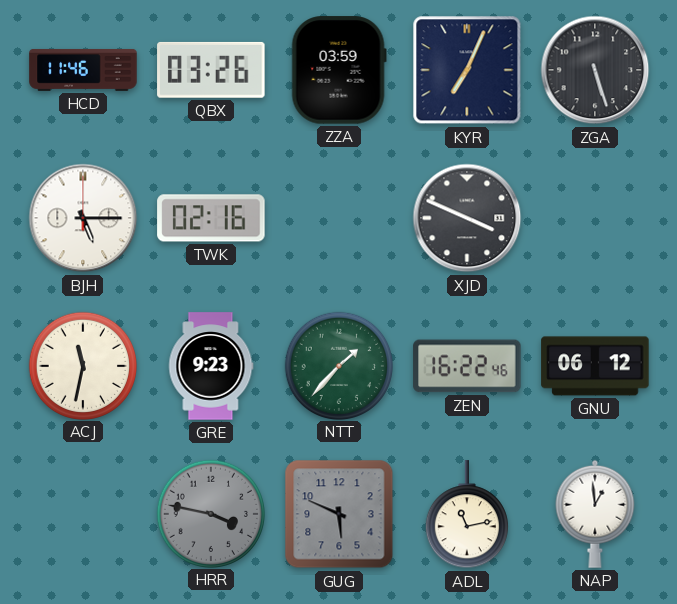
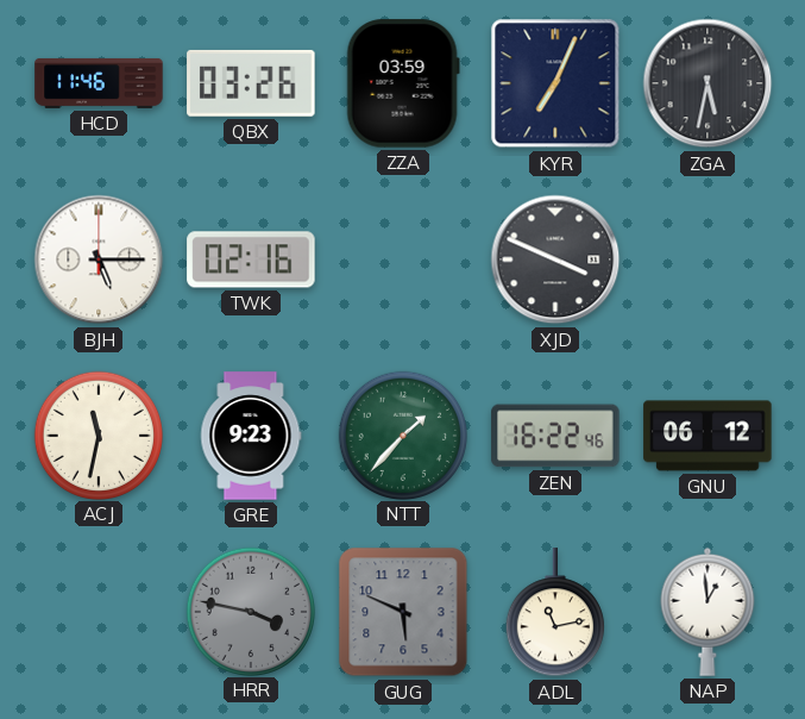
ZGA: 5:27 -> 5:32
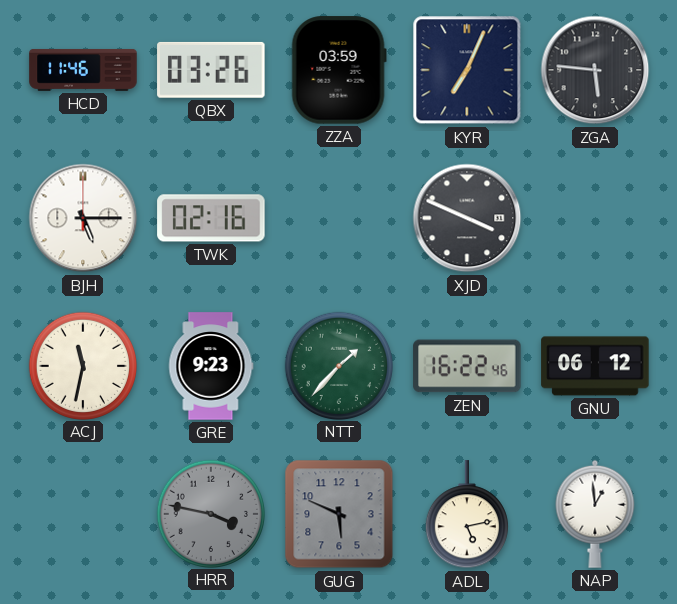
ZGA: 5:32 -> 5:46
ADL: 11:13 -> 5:13
